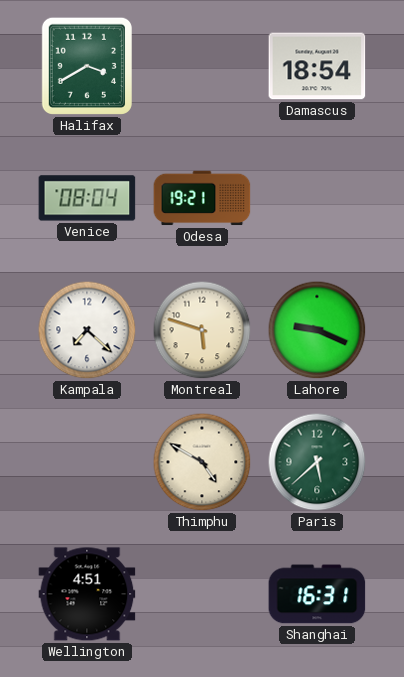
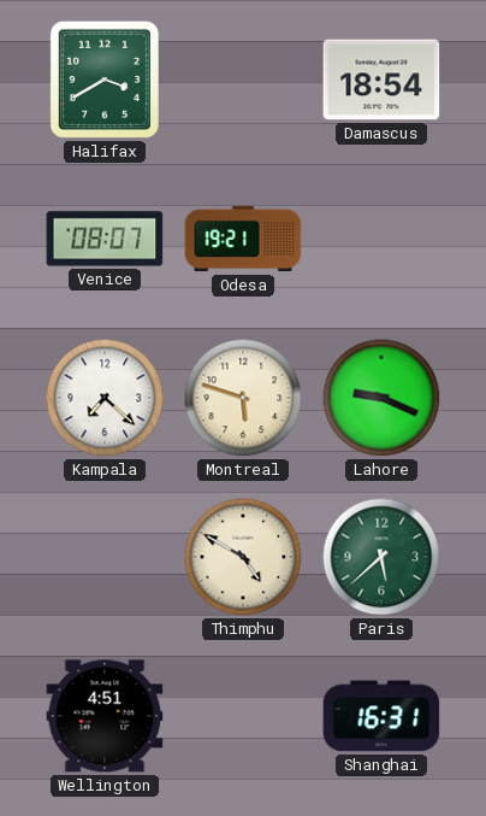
Venice: 08:04 -> 08:07
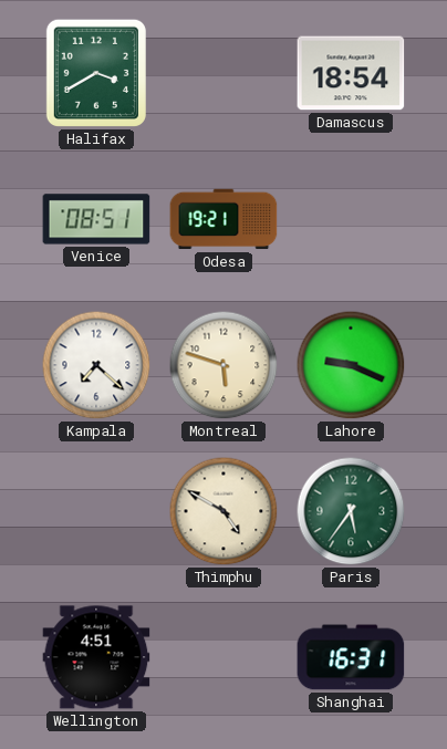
Venice: 08:07 -> 08:51
Paris: 5:38 -> 5:36
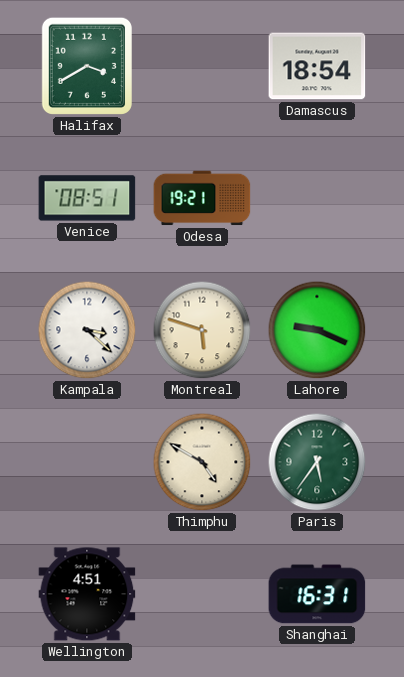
Kampala: 7:22 -> 3:22
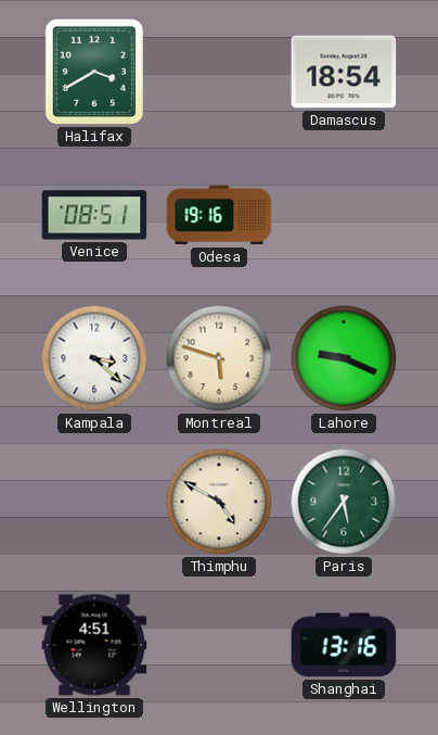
Odesa: 19:21 -> 19:16
Shanghai: 16:31 -> 13:16
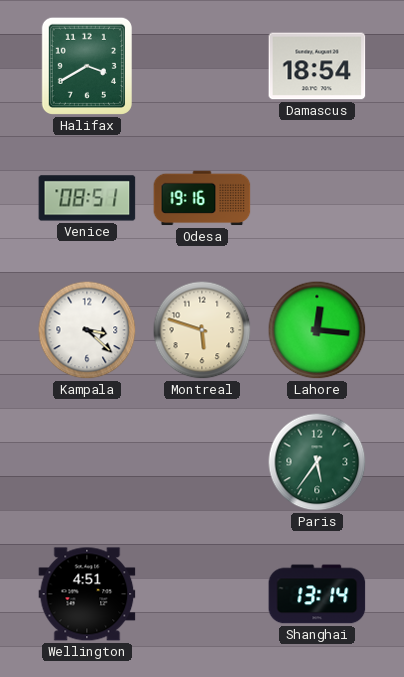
Lahore: 9:19 -> 12:16
Thimphu: 4:50 -> none
Shanghai: 13:16 -> 13:14
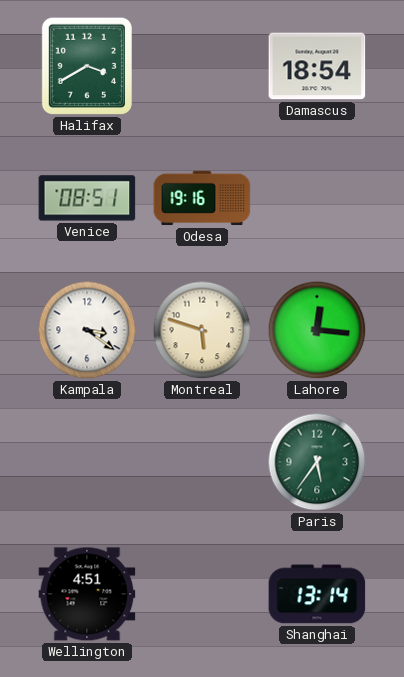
Kampala: 3:22 -> 3:21
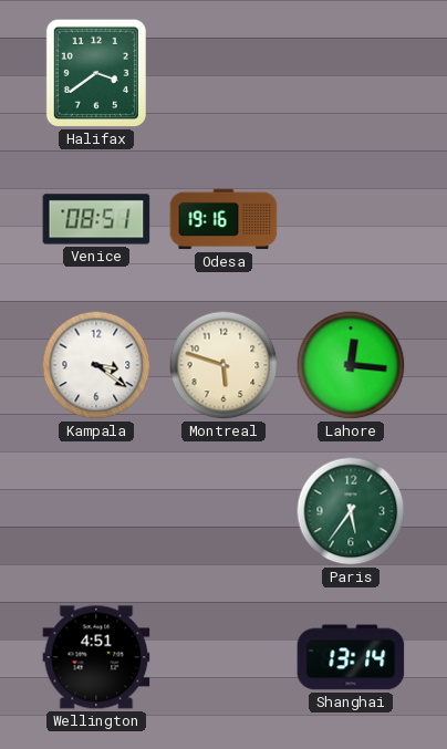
Halifax: 3:40 -> 3:39
Damascus: 18:54 -> none
